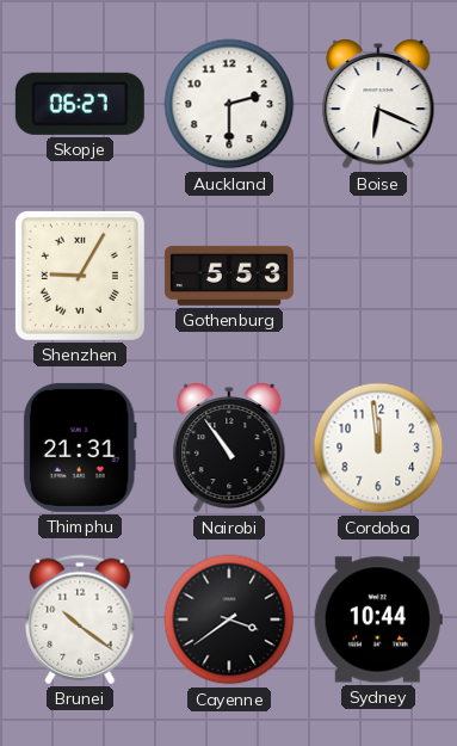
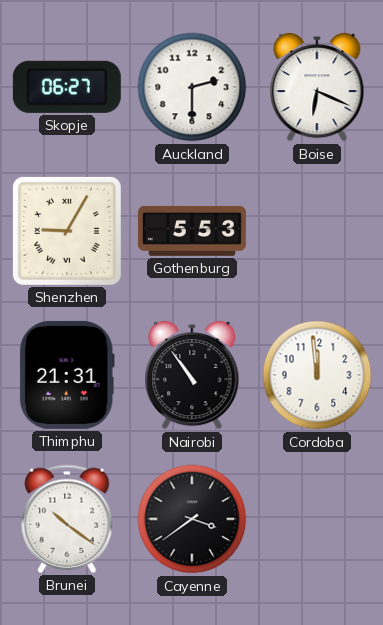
Sydney: 10:44 -> none
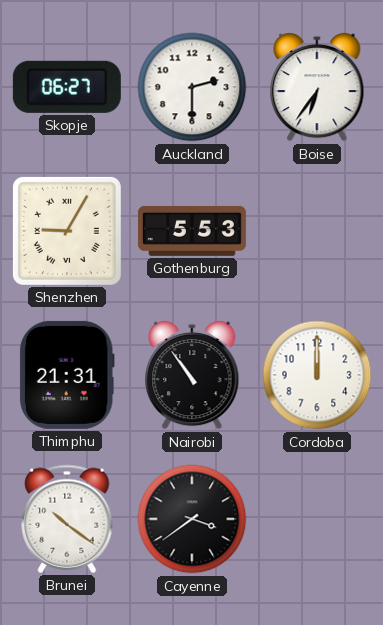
Boise: 6:19 -> 6:36
Cordoba: 11:59 -> 12:00
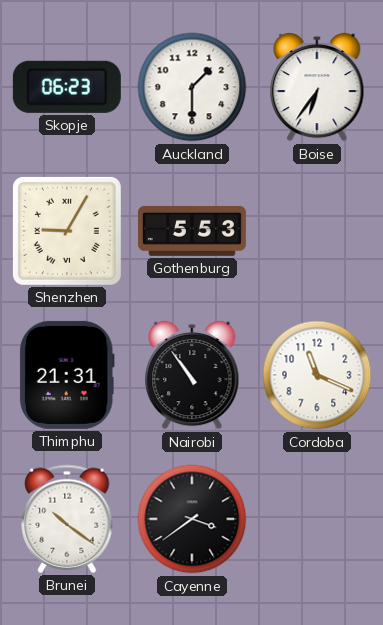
Skopje: 06:27 -> 06:23
Auckland: 2:30 -> 1:30
Cordoba: 12:00 -> 11:19
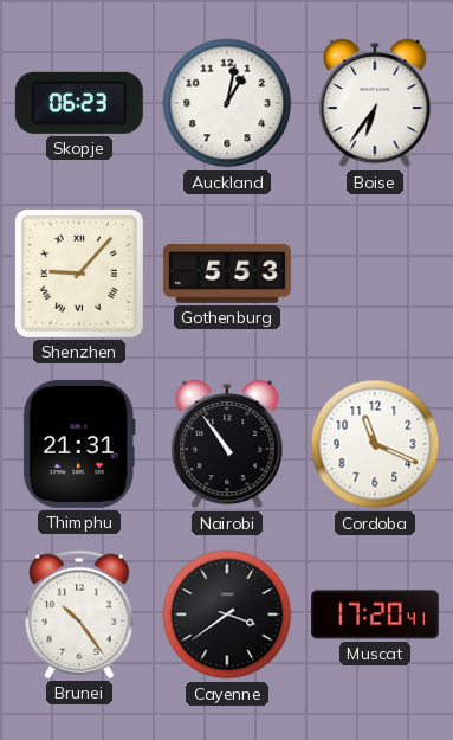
Auckland: 1:30 -> 1:02
Shenzhen: 9:05 -> 9:07
Brunei: 10:21 -> 10:24
Muscat: none -> 17:20
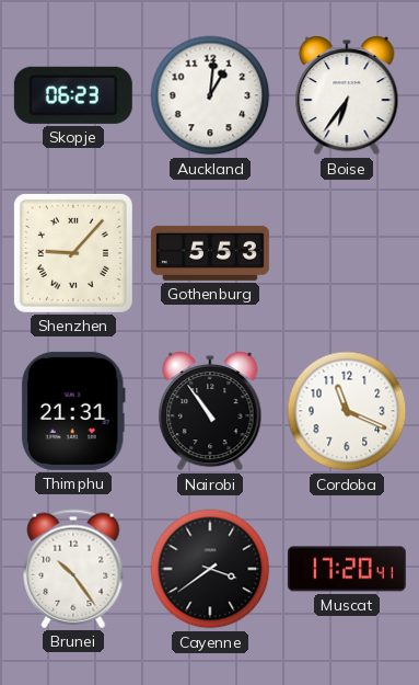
Auckland: 1:02 -> 1:01
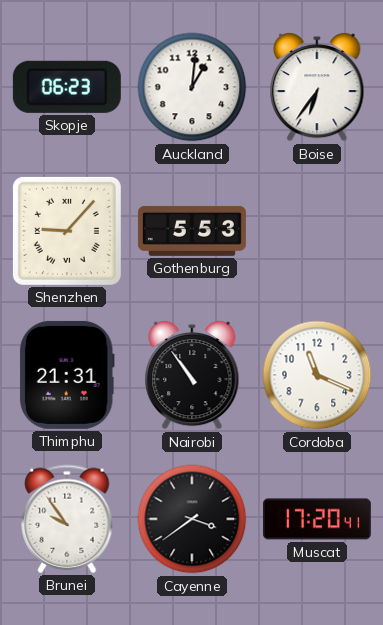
Brunei: 10:24 -> 9:54
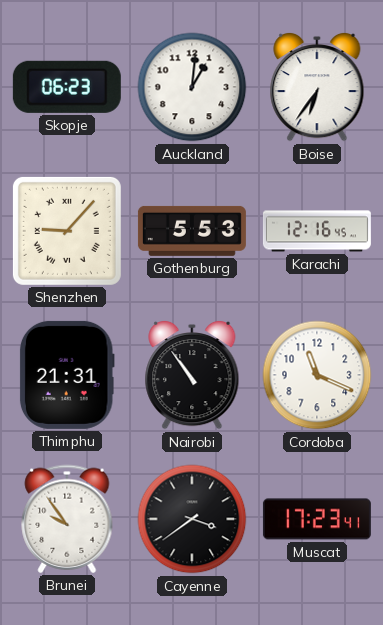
Karachi: none -> 12:16
Muscat: 17:20 -> 17:23
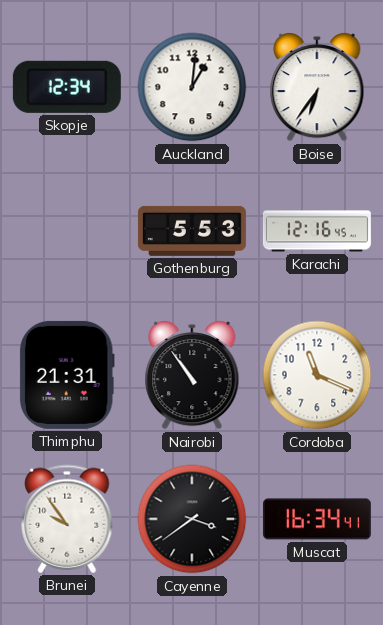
Skopje: 06:23 -> 12:34
Shenzhen: 9:07 -> none
Muscat: 17:23 -> 16:34
